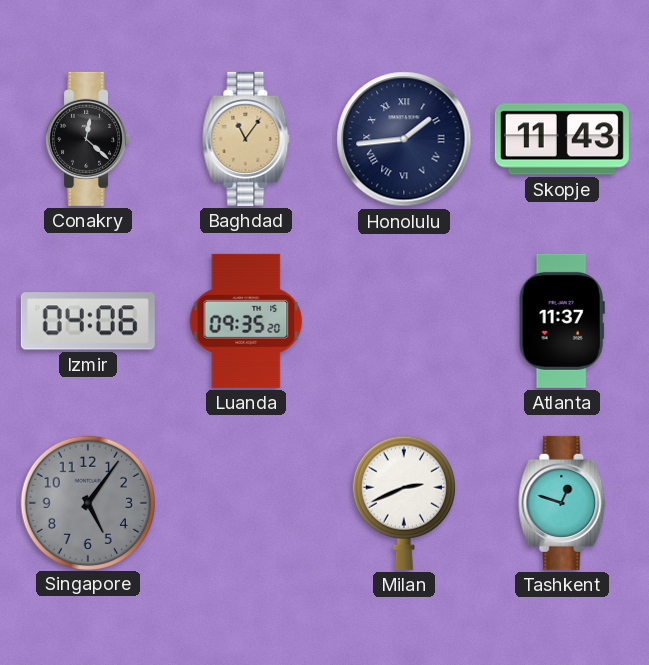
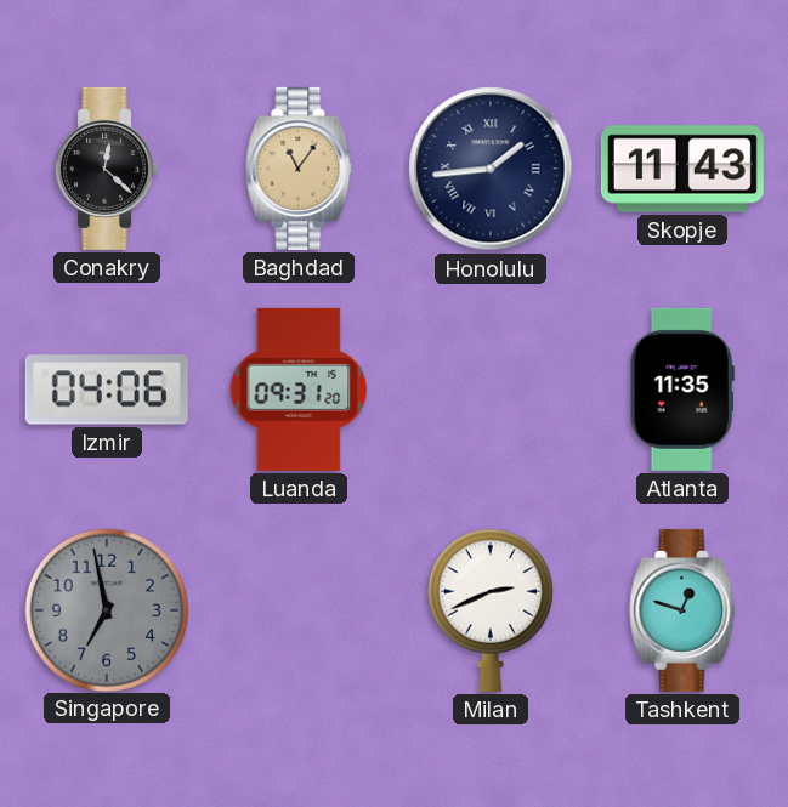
Luanda: 09:35 -> 09:31
Atlanta: 11:37 -> 11:35
Singapore: 5:06 -> 6:58
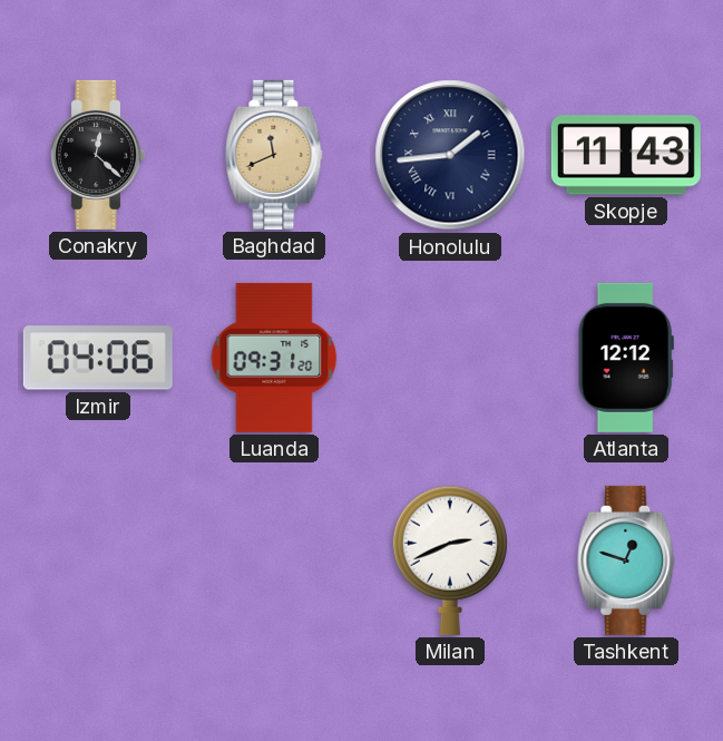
Baghdad: 11:06 -> 11:41
Atlanta: 11:35 -> 12:12
Singapore: 6:58 -> none
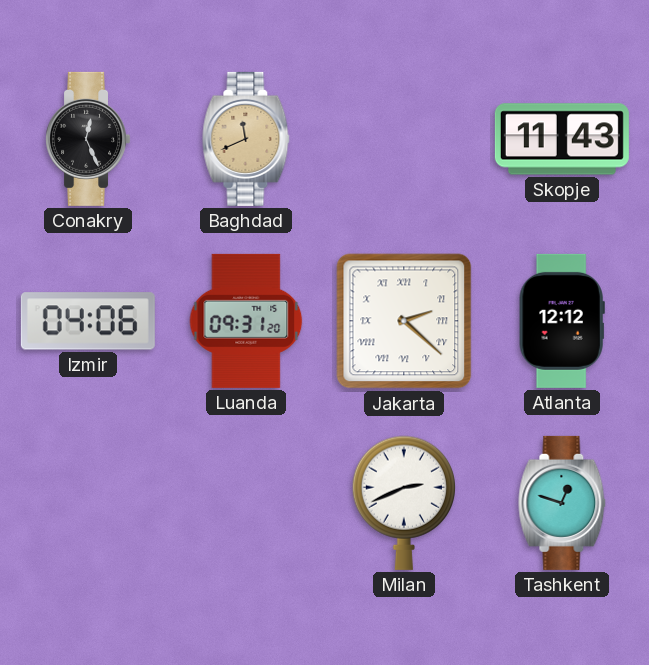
Conakry: 12:22 -> 12:26
Honolulu: 1:44 -> none
Jakarta: none -> 2:22
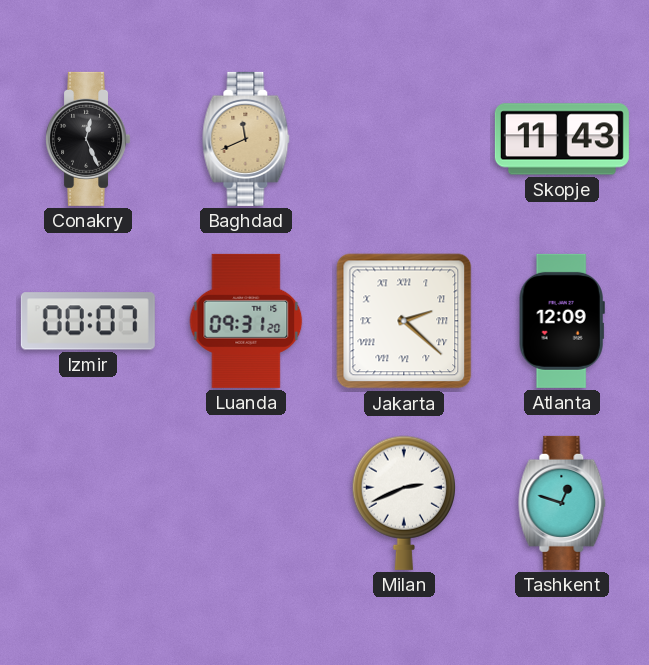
Izmir: 04:06 -> 00:07
Atlanta: 12:12 -> 12:09
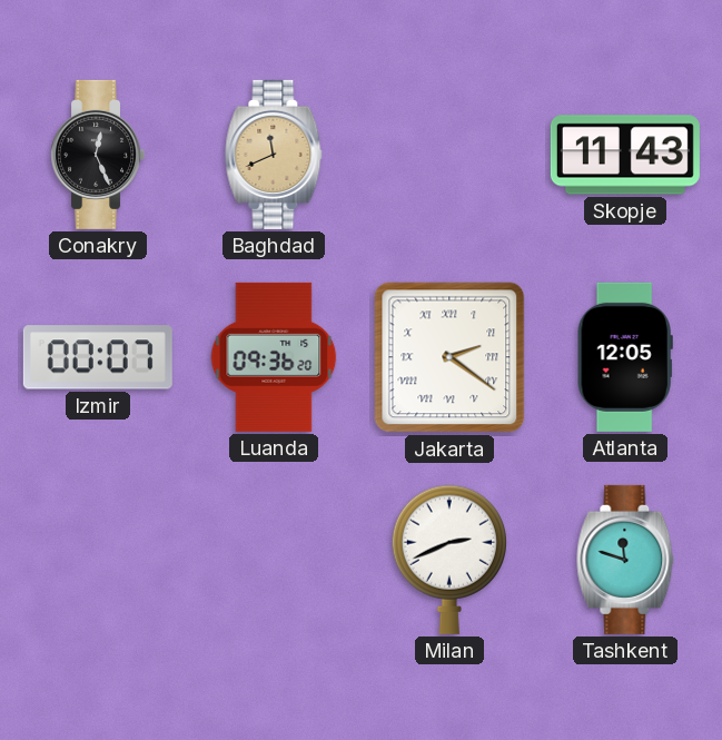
Luanda: 09:31 -> 09:36
Jakarta: 2:22 -> 2:21
Atlanta: 12:09 -> 12:05
Tashkent: 12:48 -> 11:48
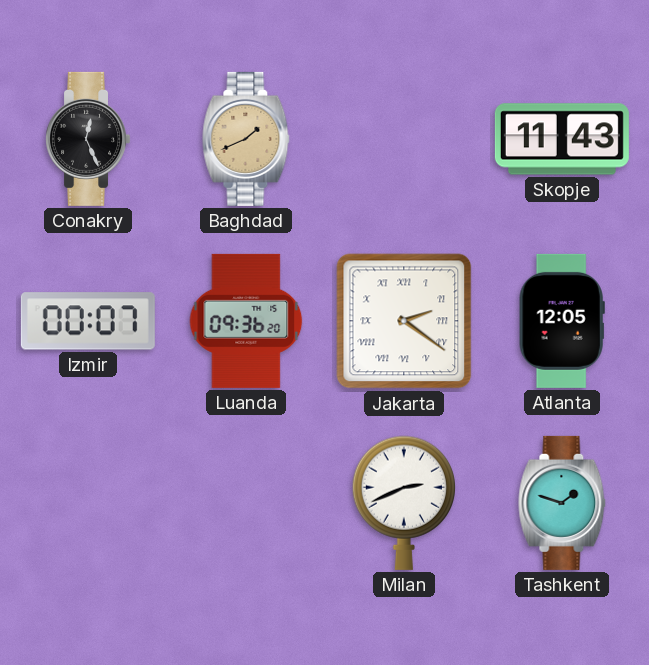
Baghdad: 11:41 -> 1:41
Tashkent: 11:48 -> 1:48
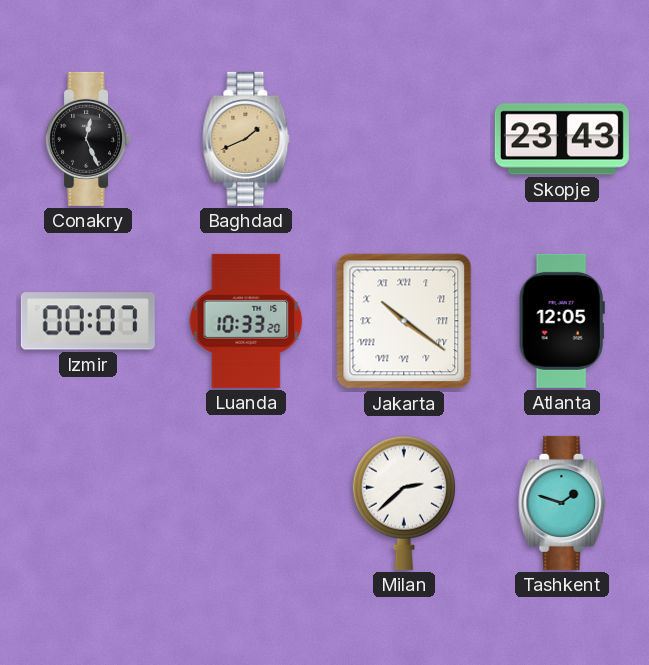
Skopje: 11:43 -> 23:43
Luanda: 09:36 -> 10:33
Jakarta: 2:21 -> 10:21
Milan: 2:41 -> 2:38
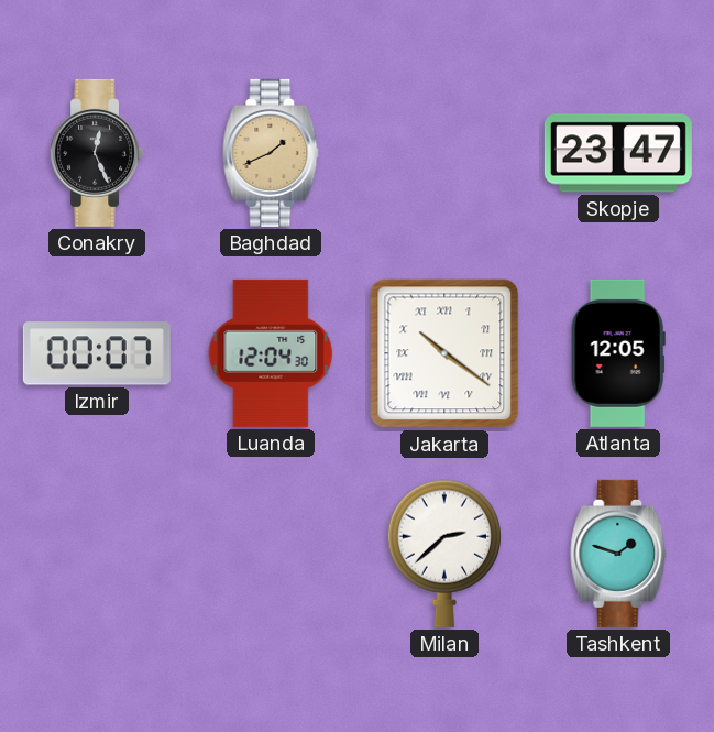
Skopje: 23:43 -> 23:47
Luanda: 10:33 -> 12:04
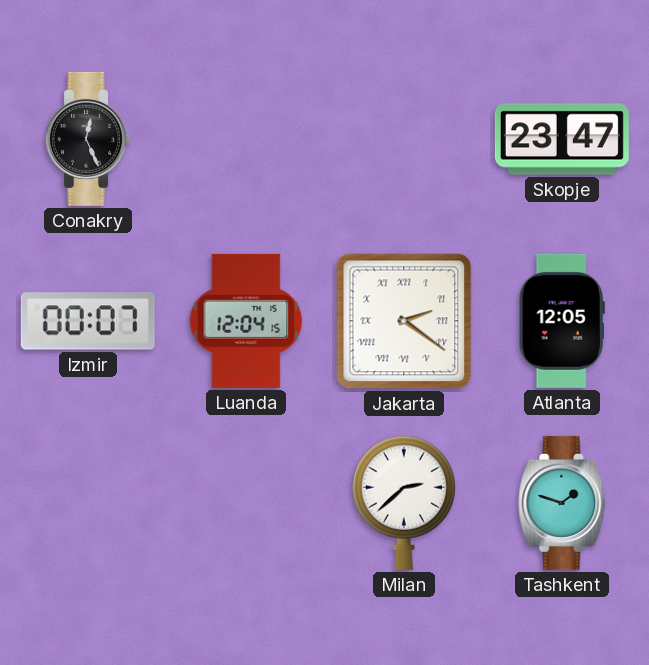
Baghdad: 1:41 -> none
Luanda: 12:04:30 -> 12:04:15
Jakarta: 10:21 -> 2:21
